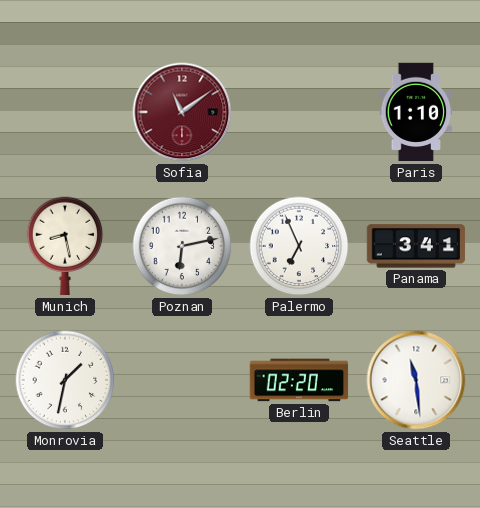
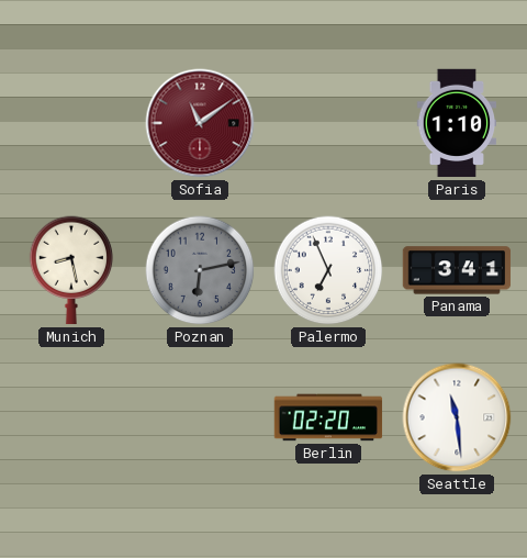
Poznan dial: white -> grey
Monrovia: 1:32 -> none
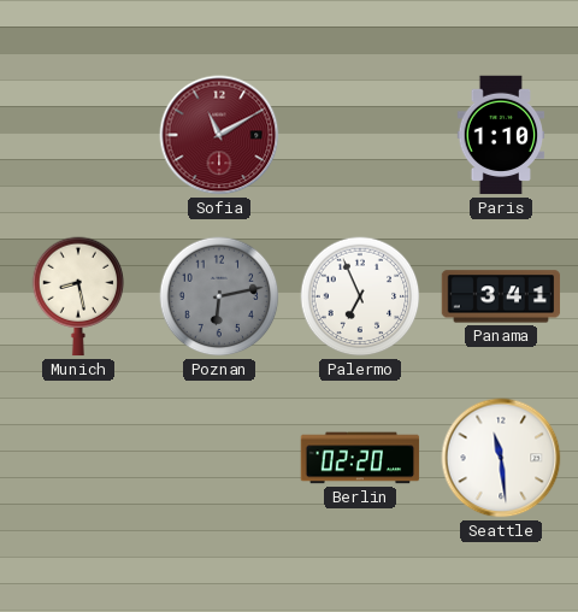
Sofia: 11:09 -> 11:10
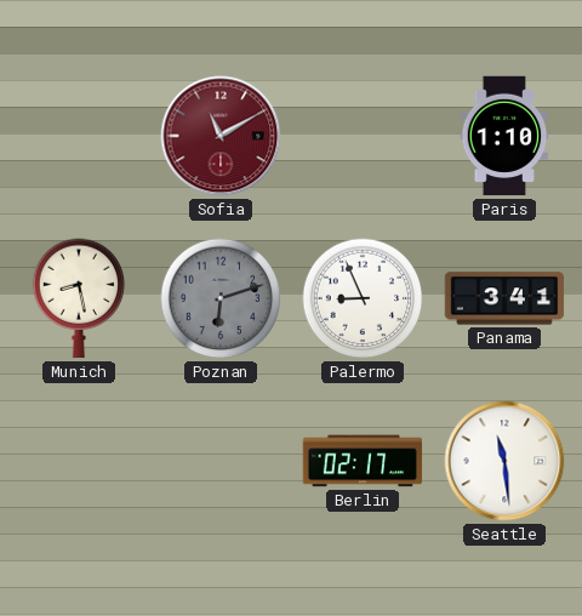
Poznan: 6:13 -> 6:12
Palermo: 6:56 -> 8:56
Berlin: 02:20 -> 02:17
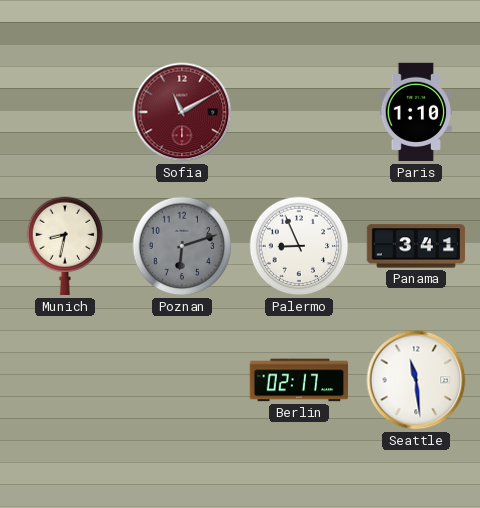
Munich: 8:28 -> 8:32
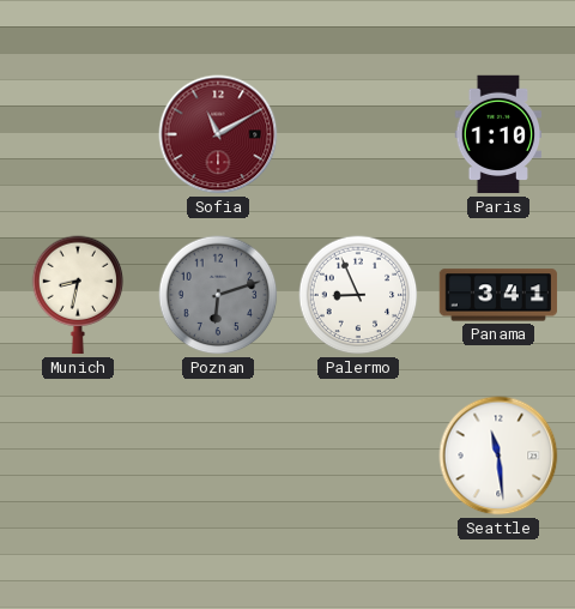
Berlin: 02:17 -> none
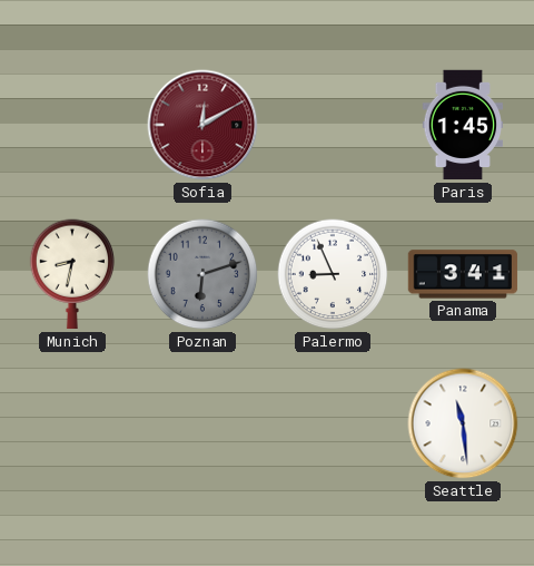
Sofia: 11:10 -> 12:10
Paris: 1:10 -> 1:45
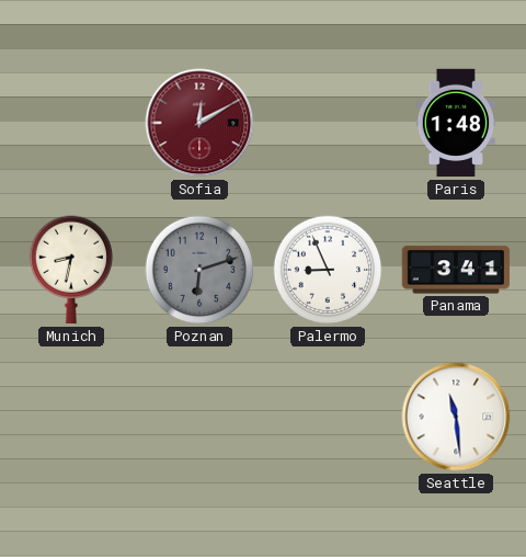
Paris: 1:45 -> 1:48
